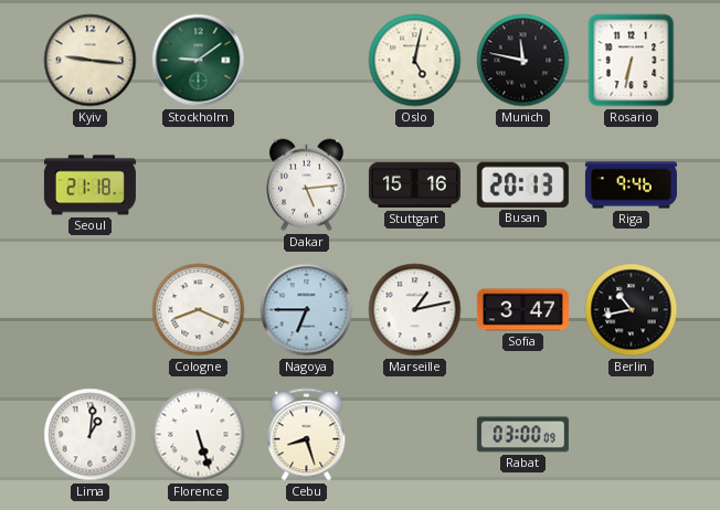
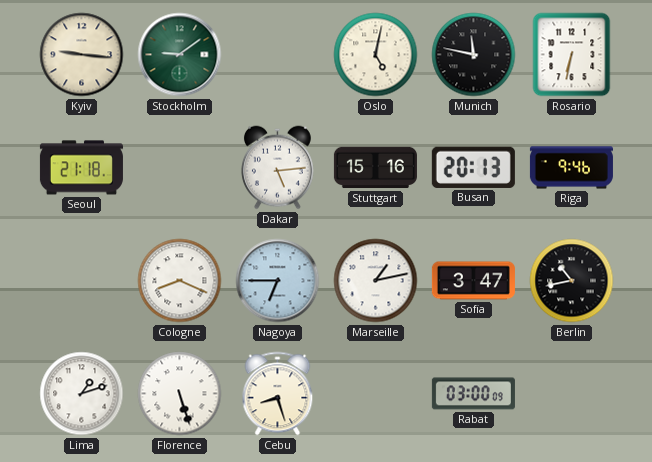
Lima: 1:01 -> 1:12
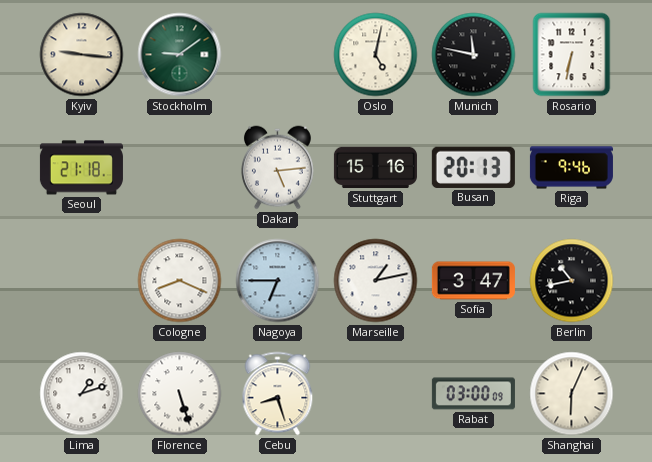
Shanghai: none -> 6:04
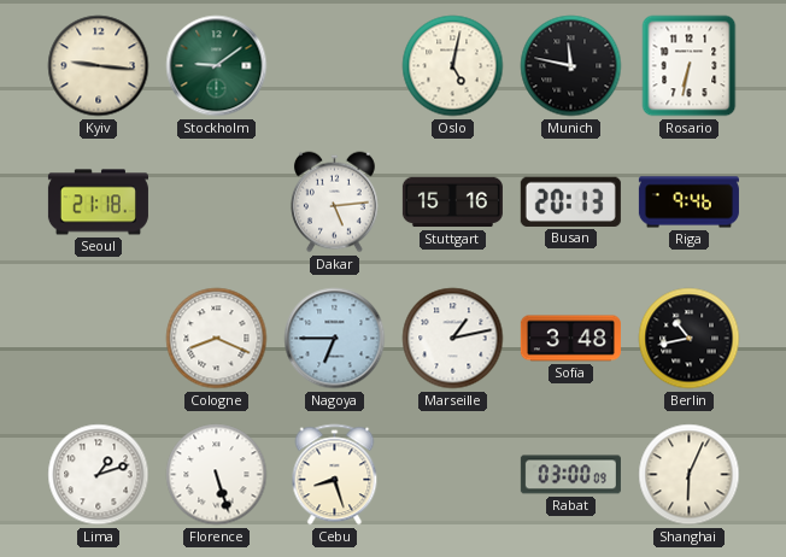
Sofia: 3:47 -> 3:48
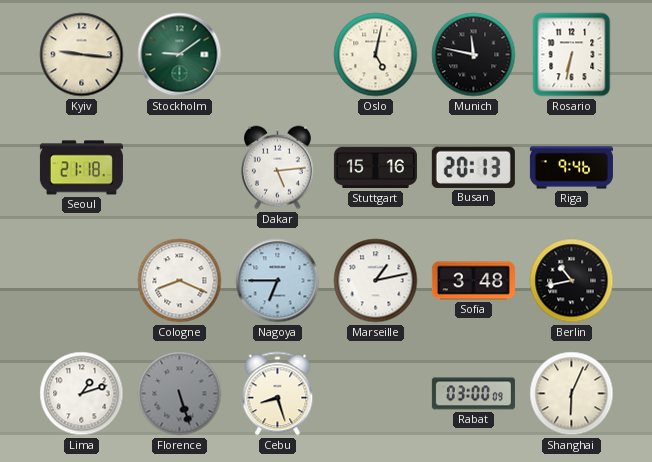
Florence dial: white -> grey
